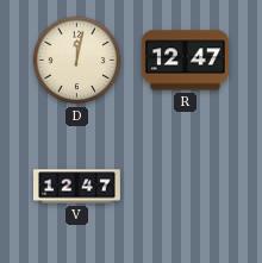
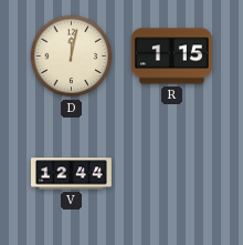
R: 12:47 -> 1:15
V: 12:47 -> 12:44
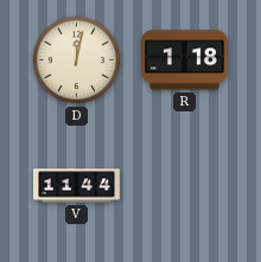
R: 1:15 -> 1:18
V: 12:44 -> 11:44
